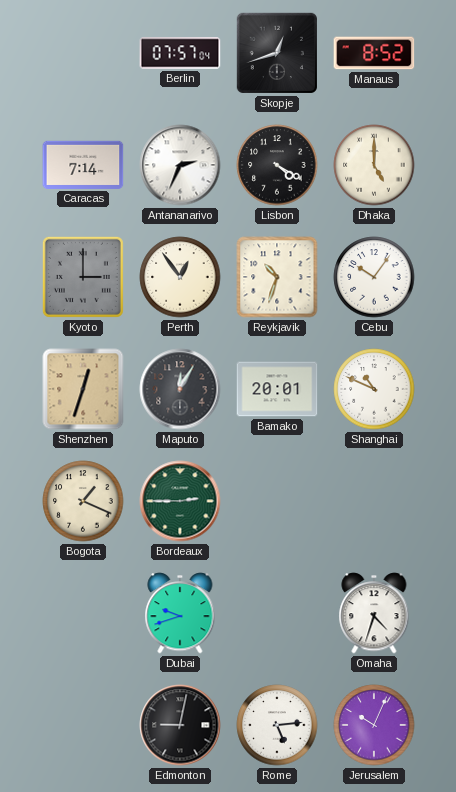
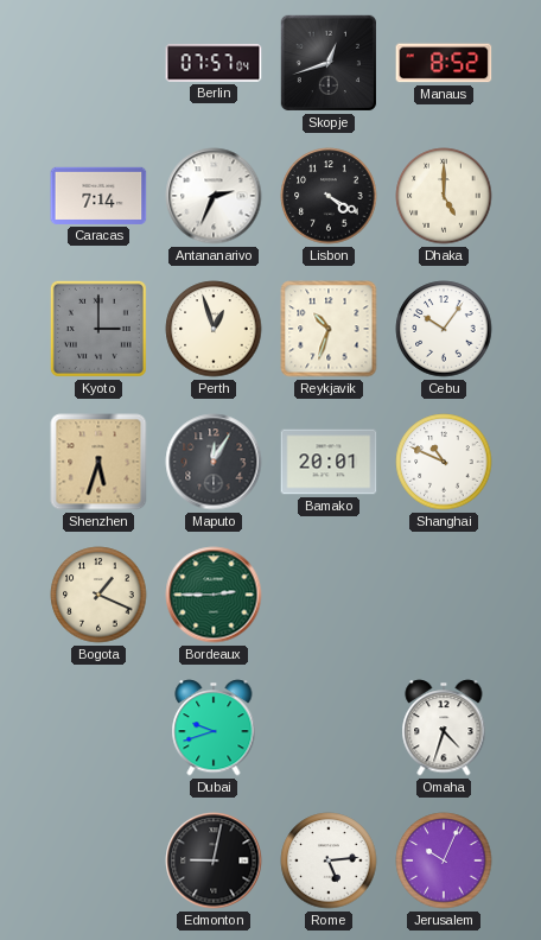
Perth: 12:54 -> 12:57
Shenzhen: 12:33 -> 5:33
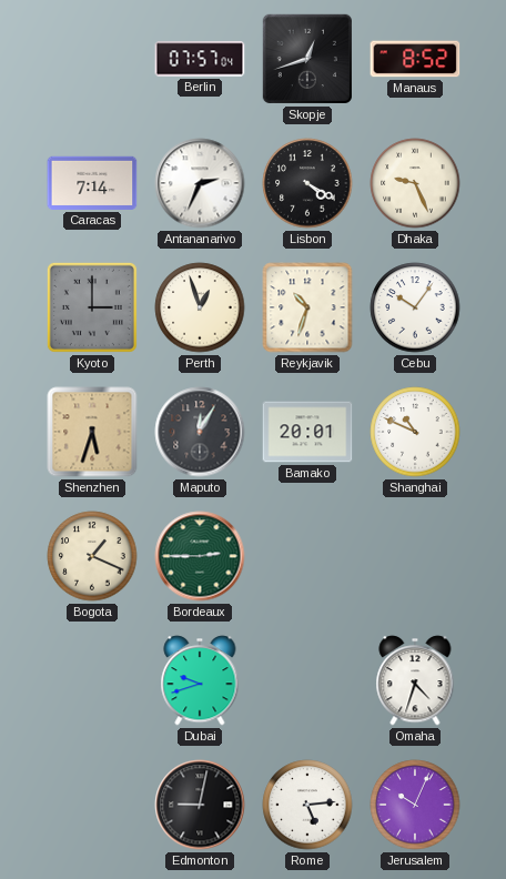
Dhaka: 5:00 -> 9:26
